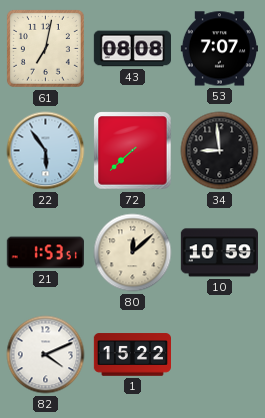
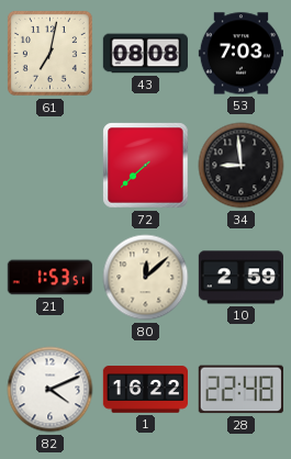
53: 7:07 -> 7:03
22: 5:54 -> none
10: 10:59 -> 2:59
1: 15:22 -> 16:22
28: none -> 22:48
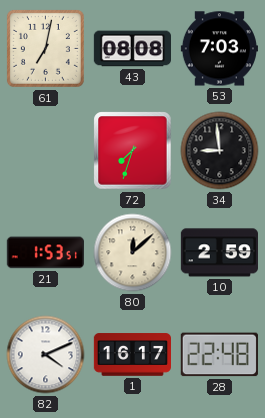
72: 7:38 -> 7:33
1: 16:22 -> 16:17
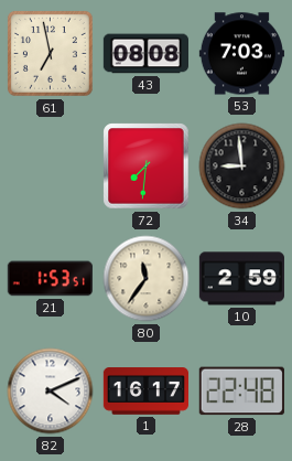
61: 7:02 -> 6:58
72: 7:33 -> 7:31
80: 12:08 -> 11:36
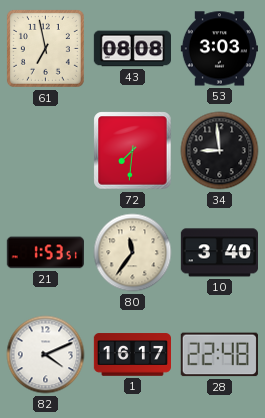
53: 7:03 -> 3:03
10: 2:59 -> 3:40
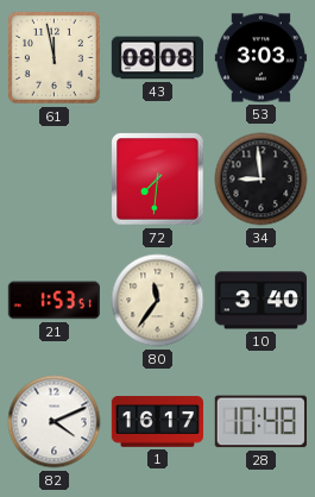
61: 6:58 -> 11:58
28: 22:48 -> 10:48
